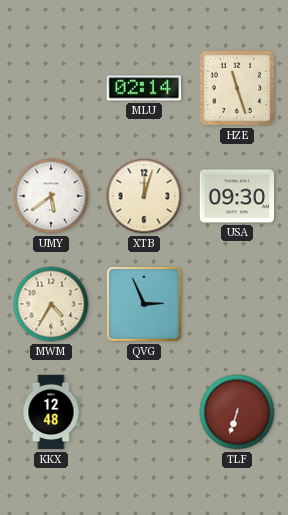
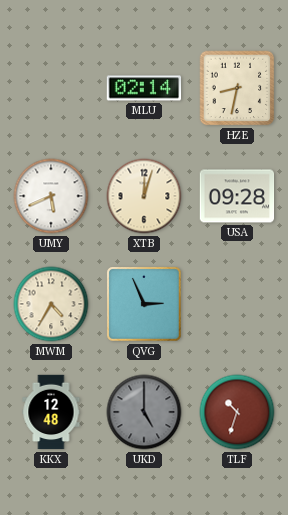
HZE: 11:27 -> 8:32
UMY: 5:39 -> 5:41
USA: 09:30 -> 09:28
UKD: none -> 5:00
TLF: 6:33 -> 10:33
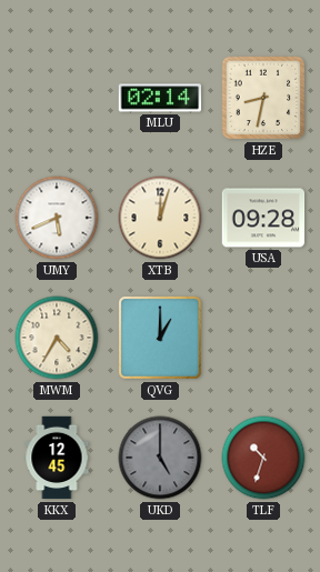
QVG: 2:56 -> 1:00
KKX: 12:48 -> 12:45
